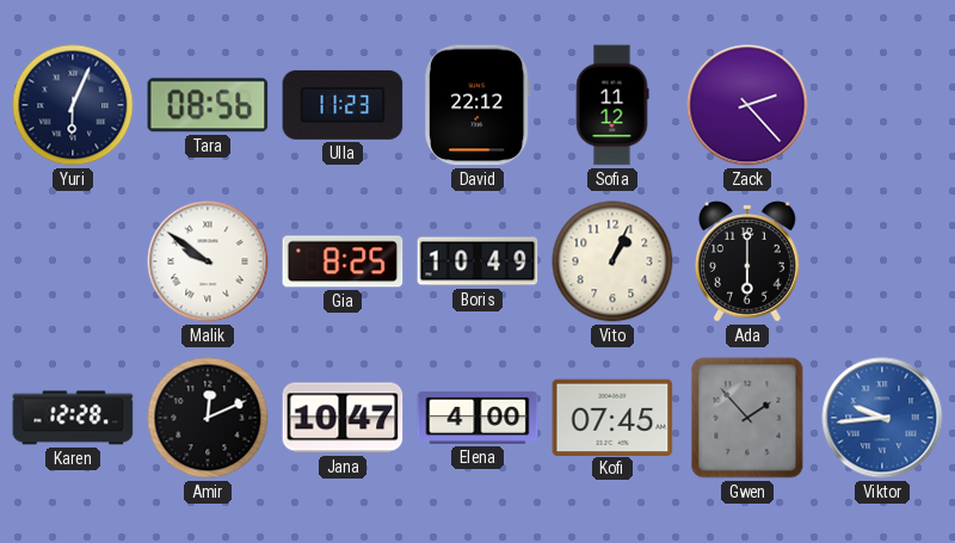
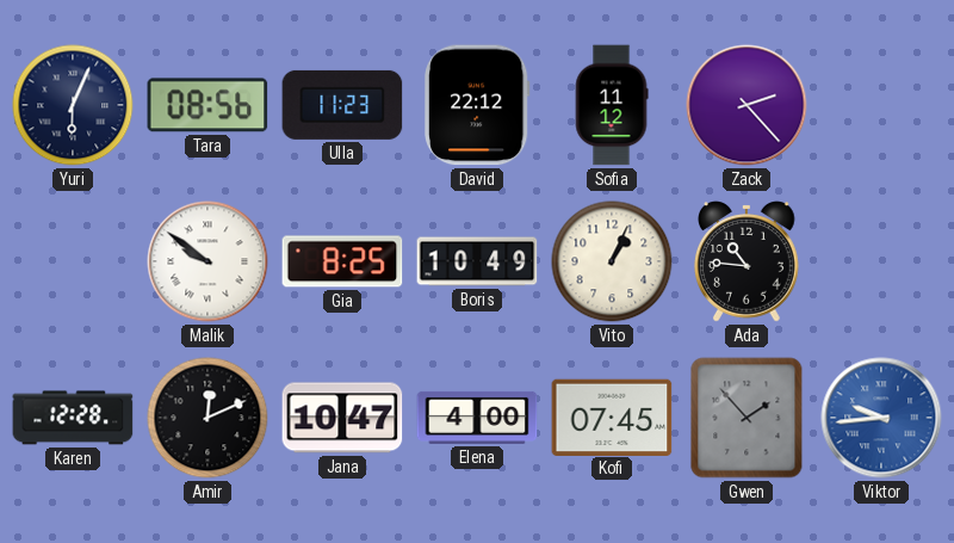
Ada: 6:00 -> 10:46
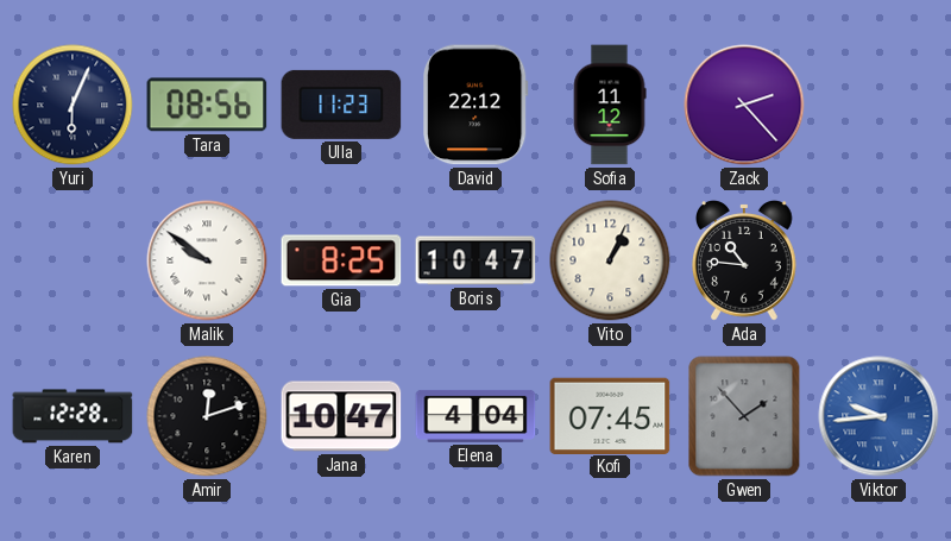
Boris: 10:49 -> 10:47
Amir: 12:11 -> 12:12
Elena: 4:00 -> 4:04
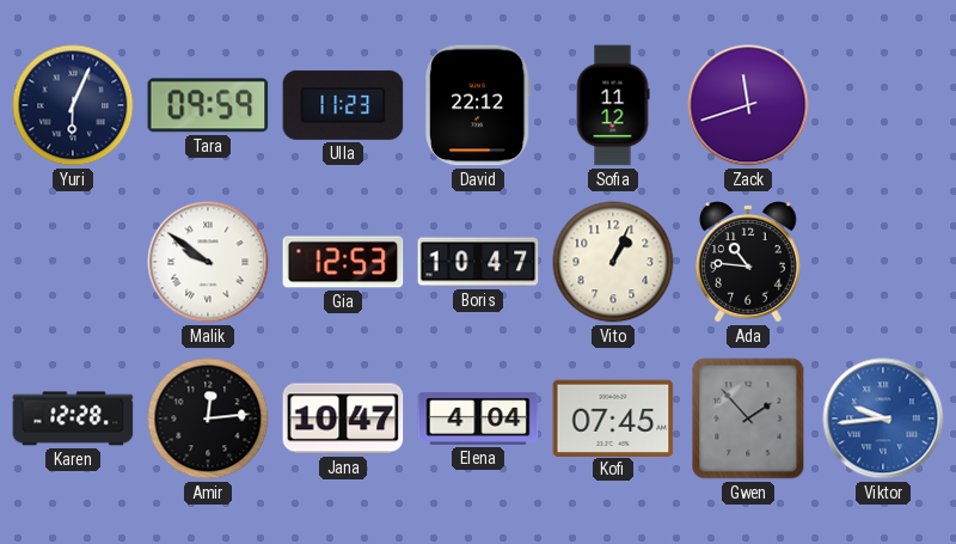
Tara: 08:56 -> 09:59
Zack: 2:23 -> 11:42
Gia: 8:25 -> 12:53
Amir: 12:12 -> 12:14
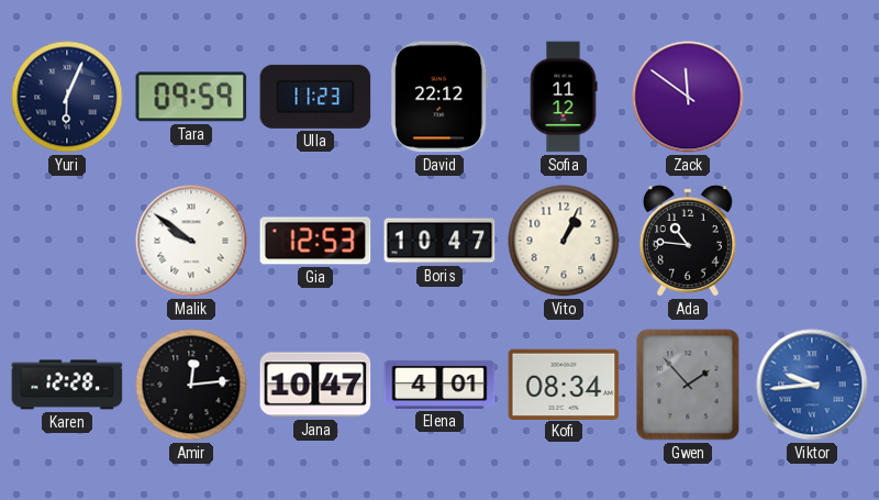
Zack: 11:42 -> 11:51
Elena: 4:04 -> 4:01
Kofi: 07:45 -> 08:34
